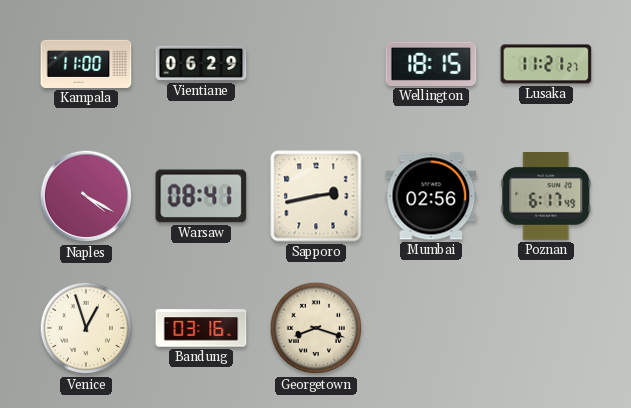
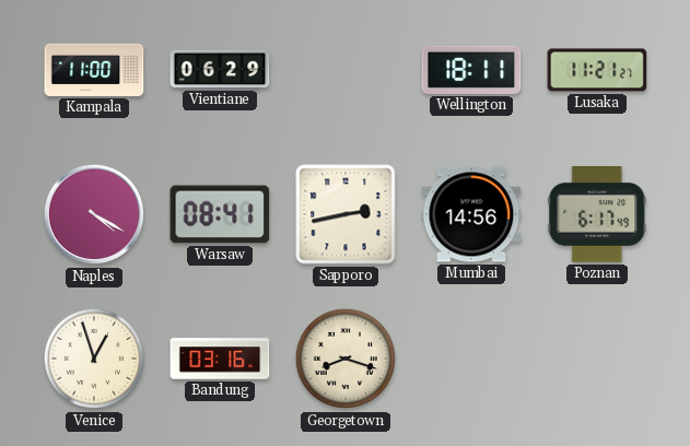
Wellington: 18:15 -> 18:11
Mumbai: 02:56 -> 14:56
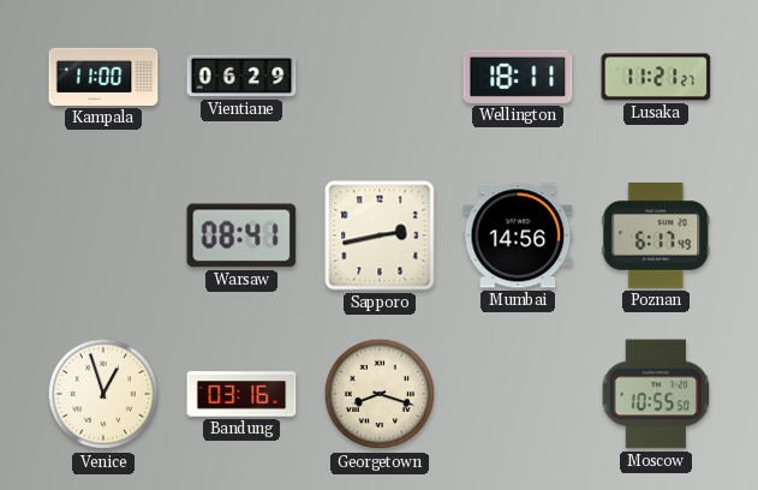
Naples: 4:20 -> none
Moscow: none -> 10:55
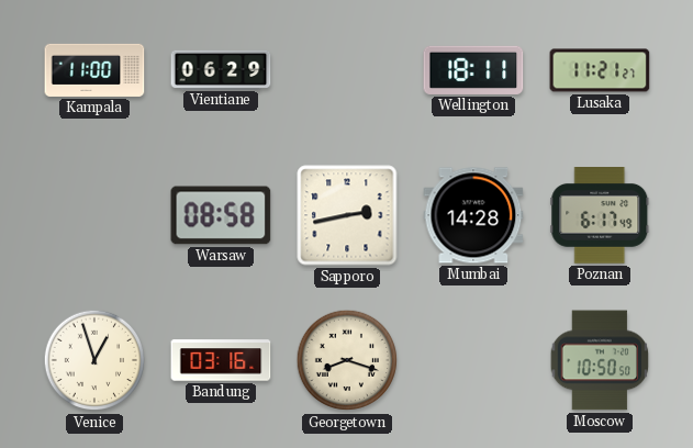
Warsaw: 08:41 -> 08:58
Mumbai: 14:56 -> 14:28
Moscow: 10:55 -> 10:50
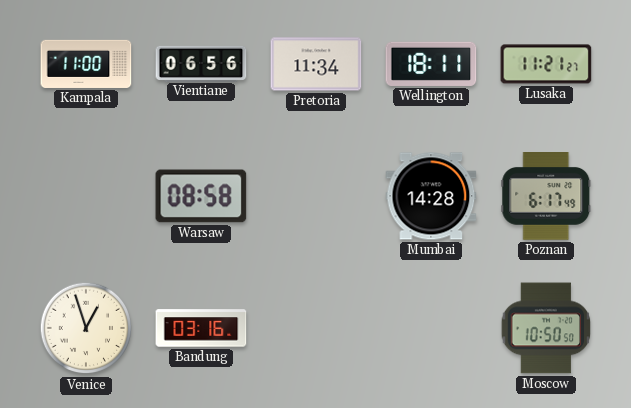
Vientiane: 06:29 -> 06:56
Pretoria: none -> 11:34
Sapporo: 2:43 -> none
Georgetown: 8:18 -> none
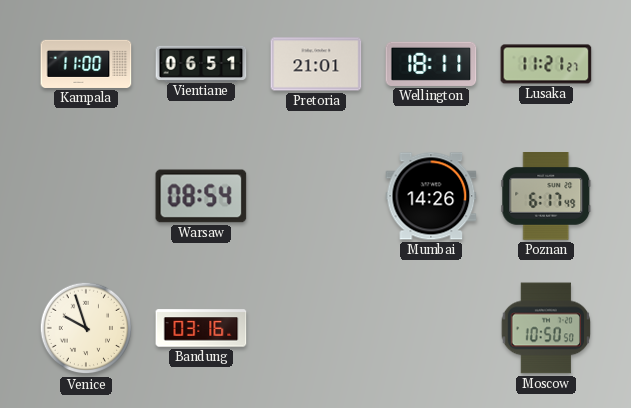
Vientiane: 06:56 -> 06:51
Pretoria: 11:34 -> 21:01
Warsaw: 08:58 -> 08:54
Mumbai: 14:28 -> 14:26
Venice: 12:57 -> 9:57
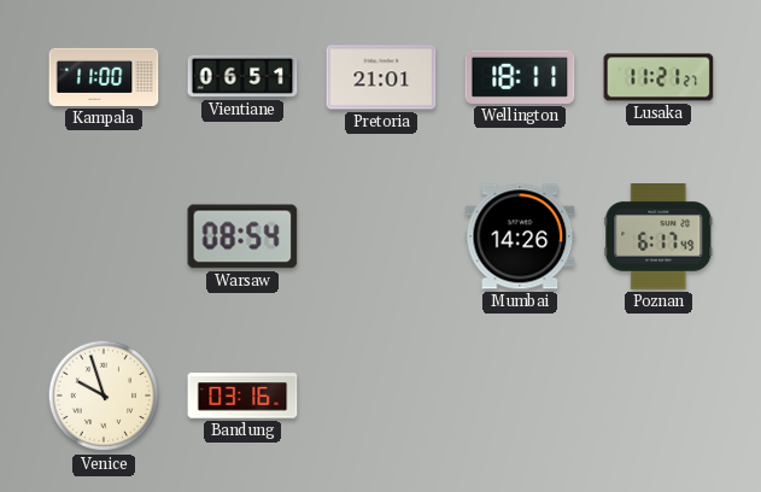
Moscow: 10:50 -> none
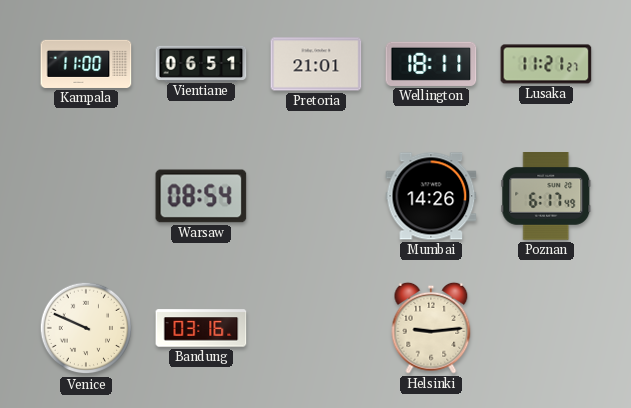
Venice: 9:57 -> 9:49
Helsinki: none -> 9:14
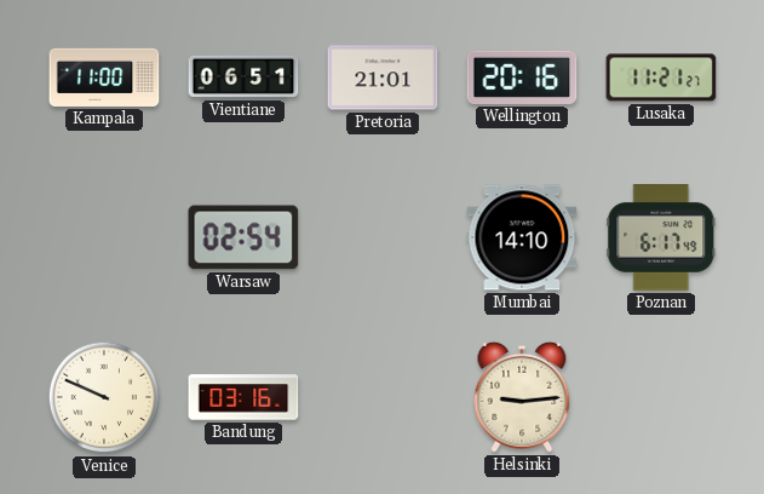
Wellington: 18:11 -> 20:16
Warsaw: 08:54 -> 02:54
Mumbai: 14:26 -> 14:10
